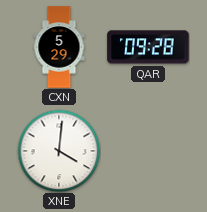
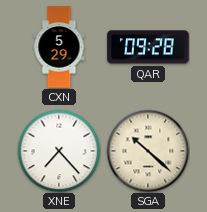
XNE: 4:01 -> 7:23
SGA: none -> 10:22
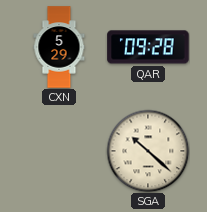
XNE: 7:23 -> none
